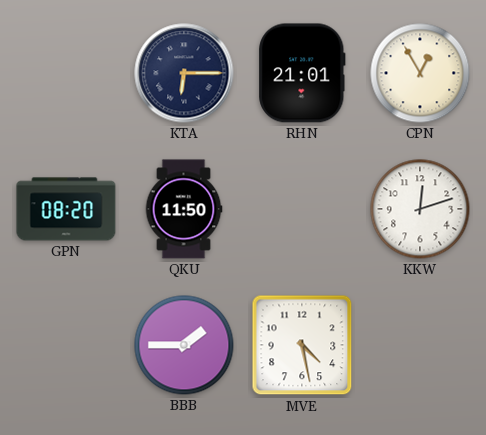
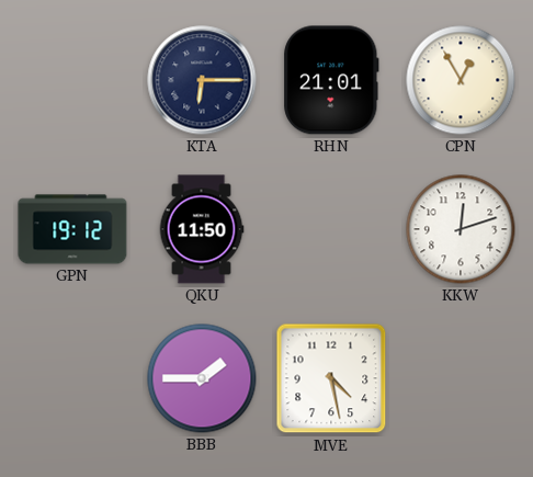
GPN: 08:20 -> 19:12
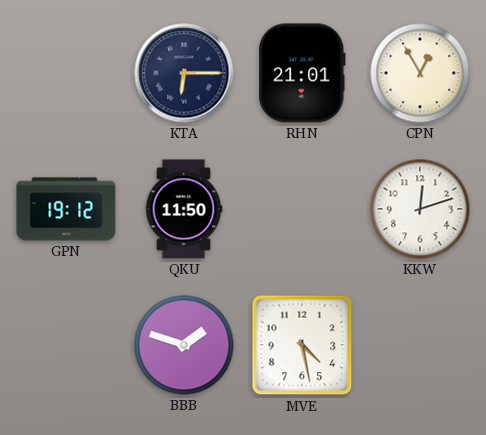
BBB: 1:45 -> 1:48
